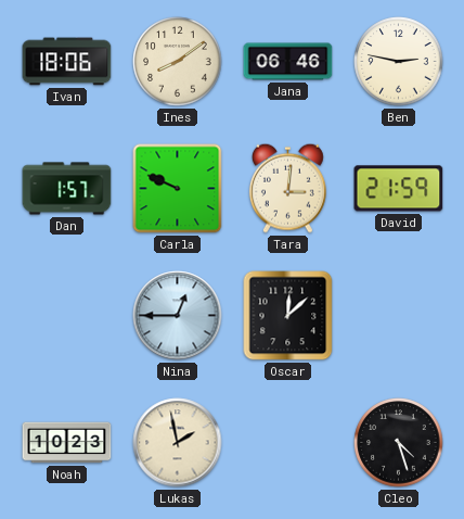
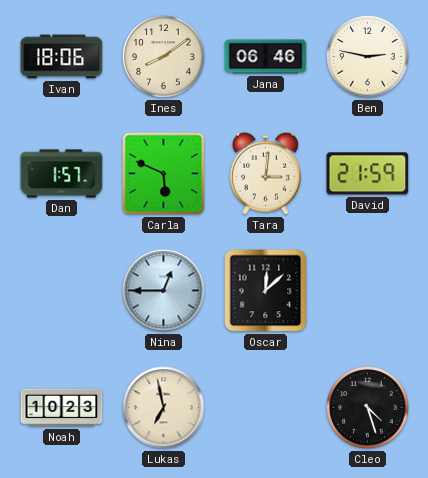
Carla: 9:49 -> 5:49
Lukas: 1:58 -> 6:58
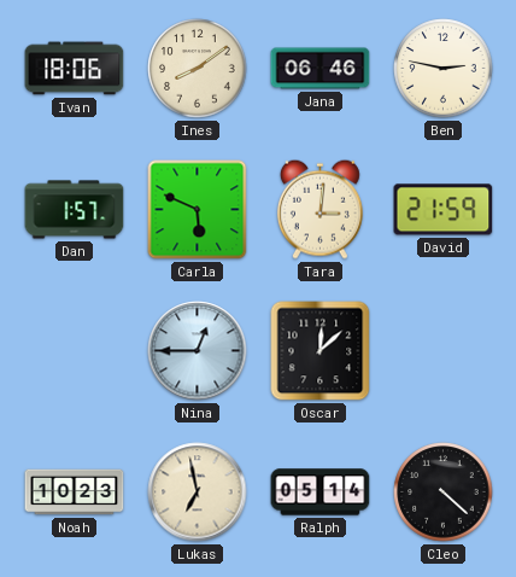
Ralph: none -> 05:14
Cleo: 4:27 -> 4:22
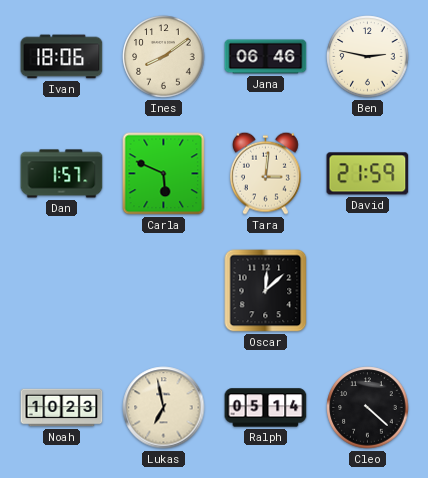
Nina: 12:45 -> none
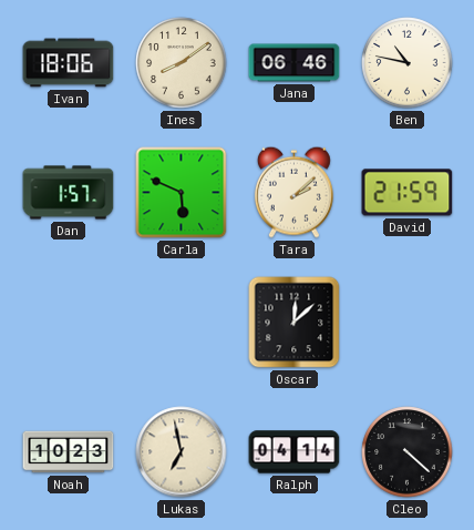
Ben: 2:47 -> 10:47
Tara: 3:01 -> 2:08
Ralph: 05:14 -> 04:14
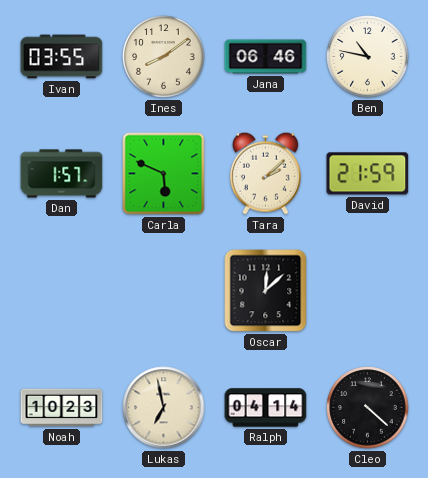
Ivan: 18:06 -> 03:55
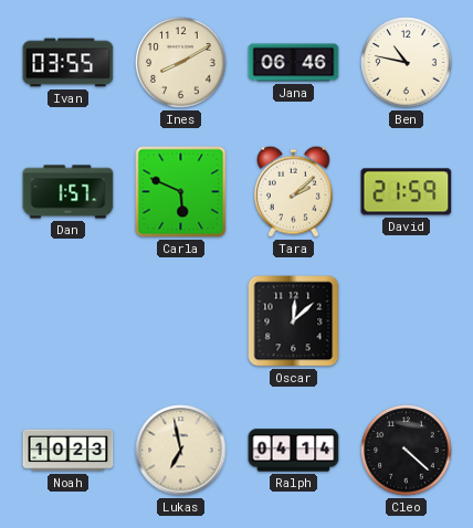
Ines: 8:09 -> 8:10
